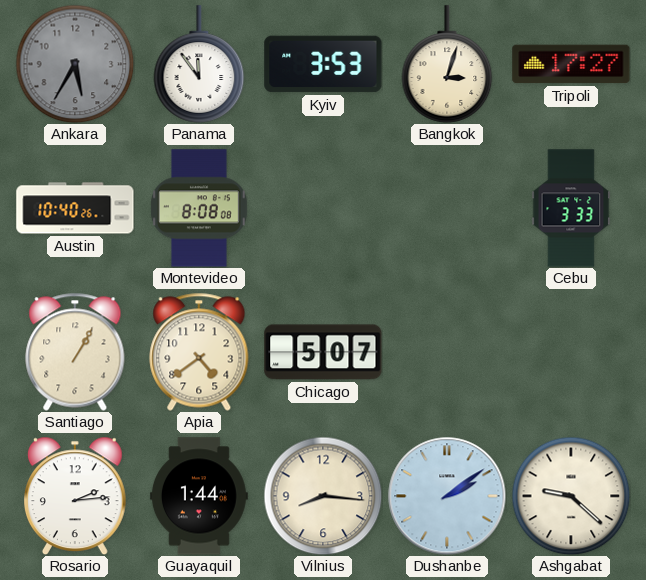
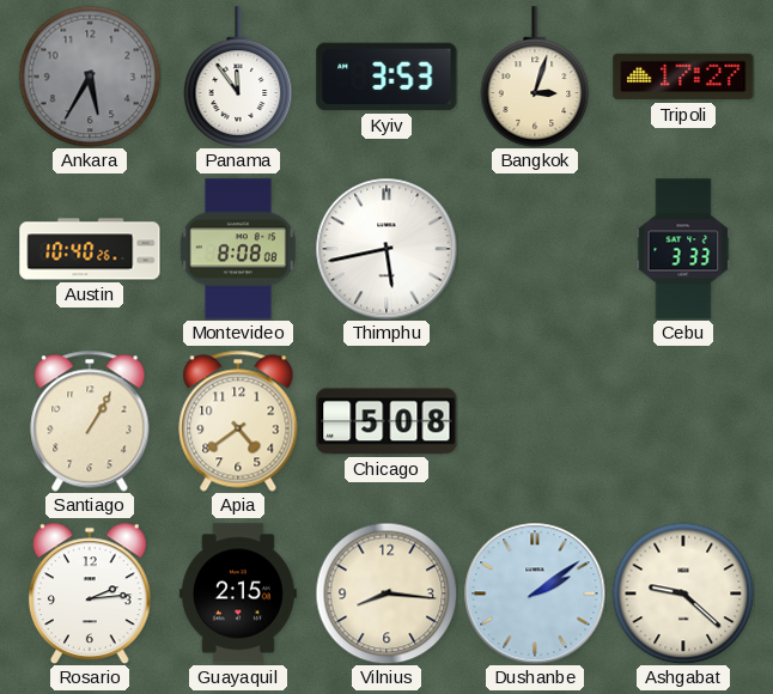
Thimphu: none -> 5:43
Chicago: 5:07 -> 5:08
Guayaquil: 1:44 -> 2:15
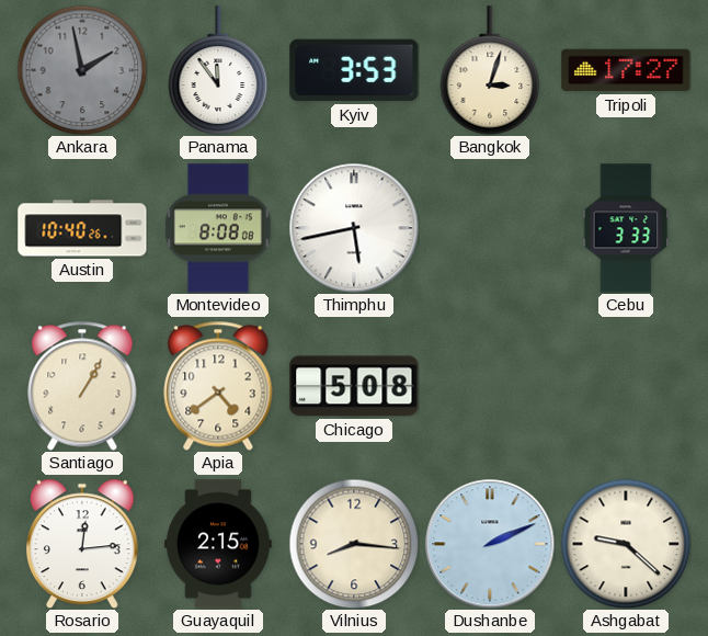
Ankara: 5:35 -> 1:58
Rosario: 2:14 -> 12:14
Dushanbe: 2:09 -> 2:11
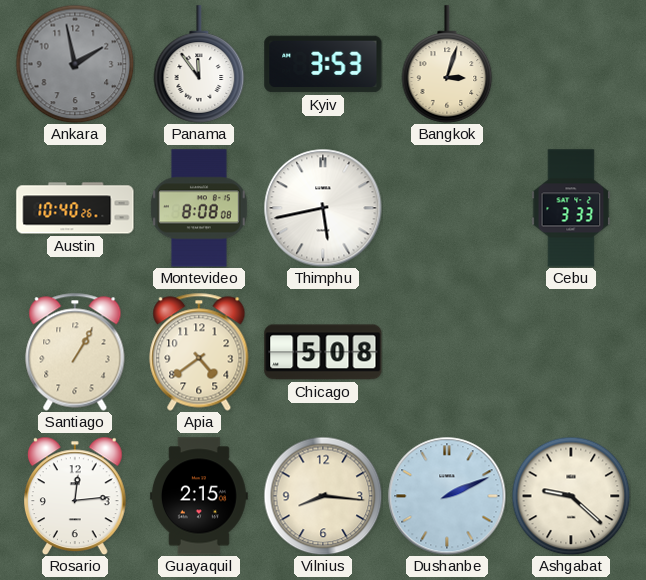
Tripoli: 17:27 -> none
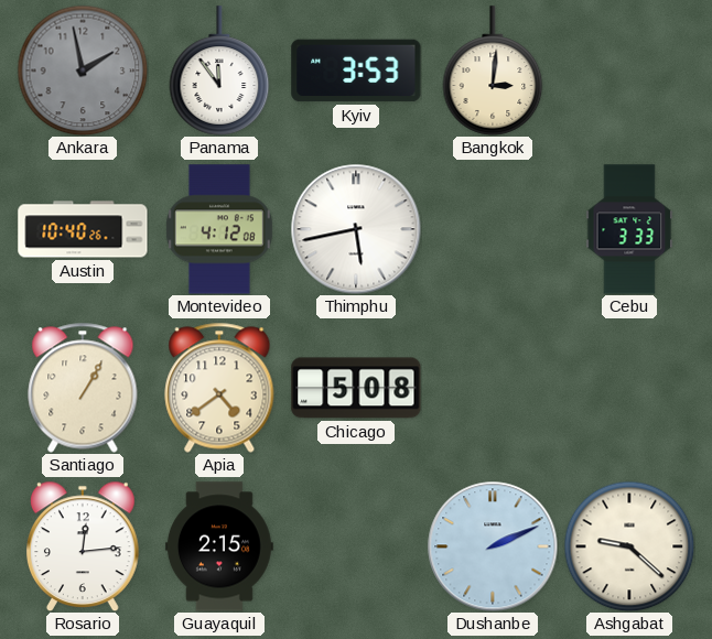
Bangkok: 3:03 -> 3:01
Montevideo: 8:08 -> 4:12
Vilnius: 8:16 -> none
